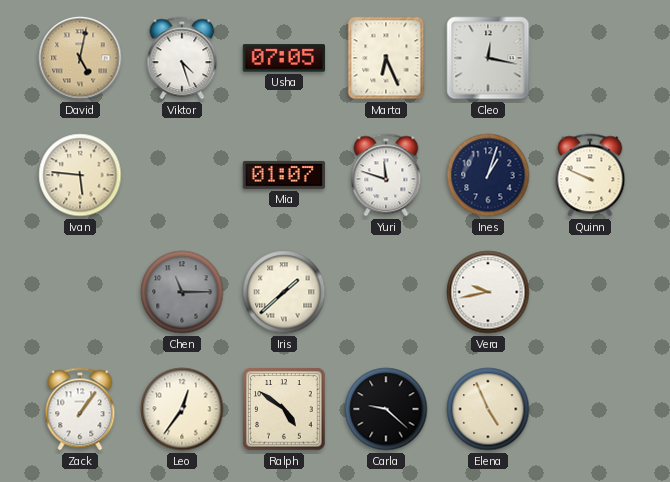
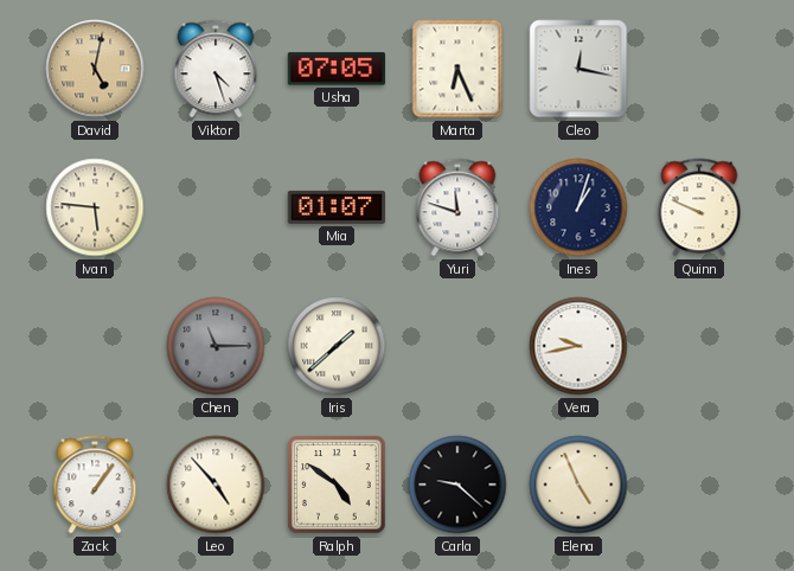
Leo: 12:36 -> 4:53
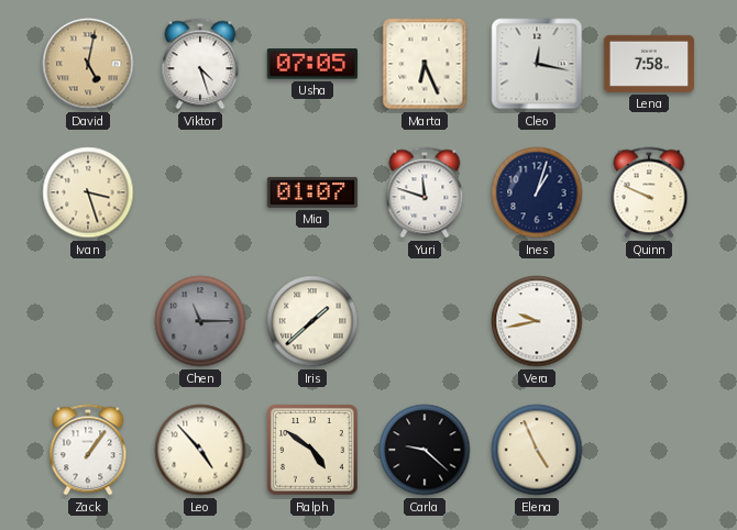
Lena: none -> 7:58
Ivan: 5:46 -> 3:27
